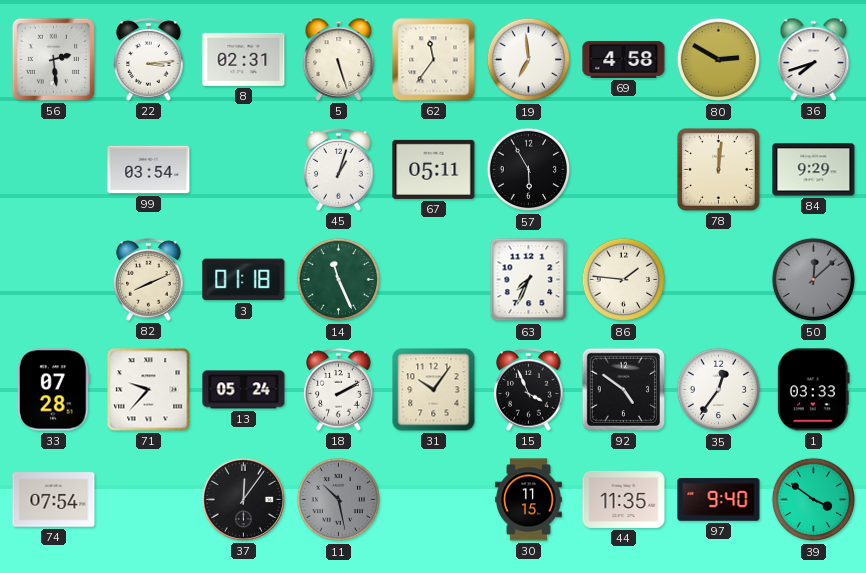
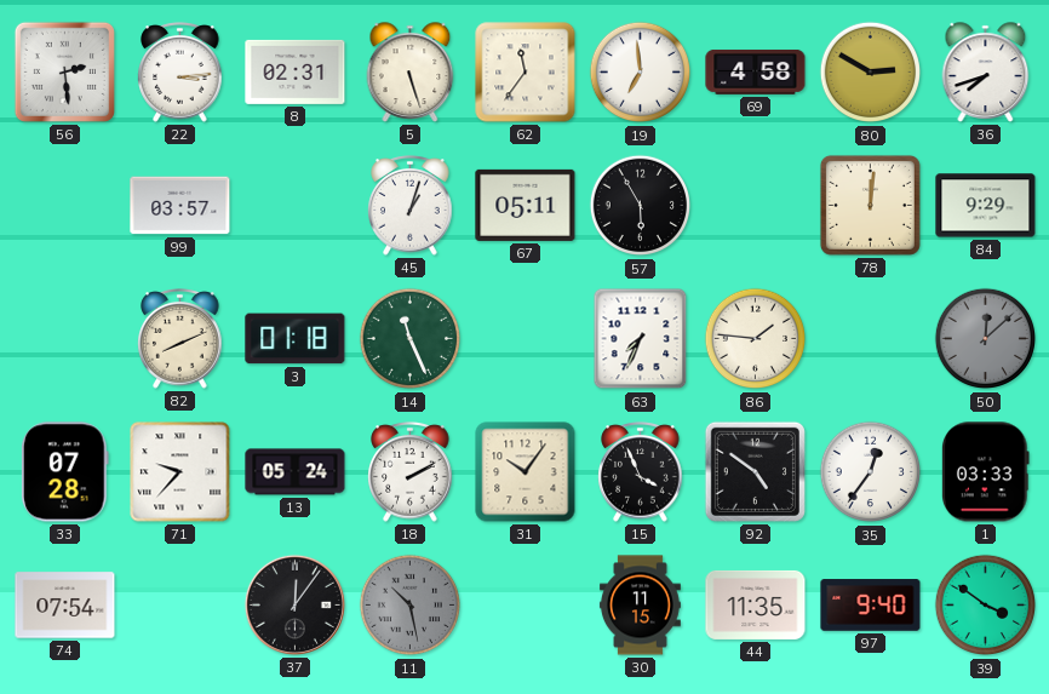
99: 03:54 -> 03:57
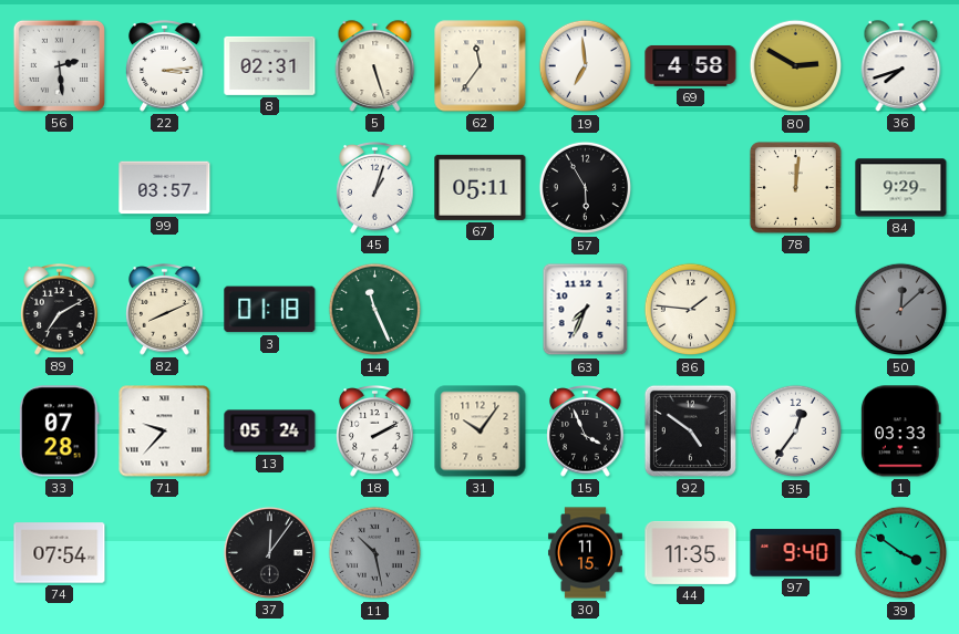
89: none -> 7:10
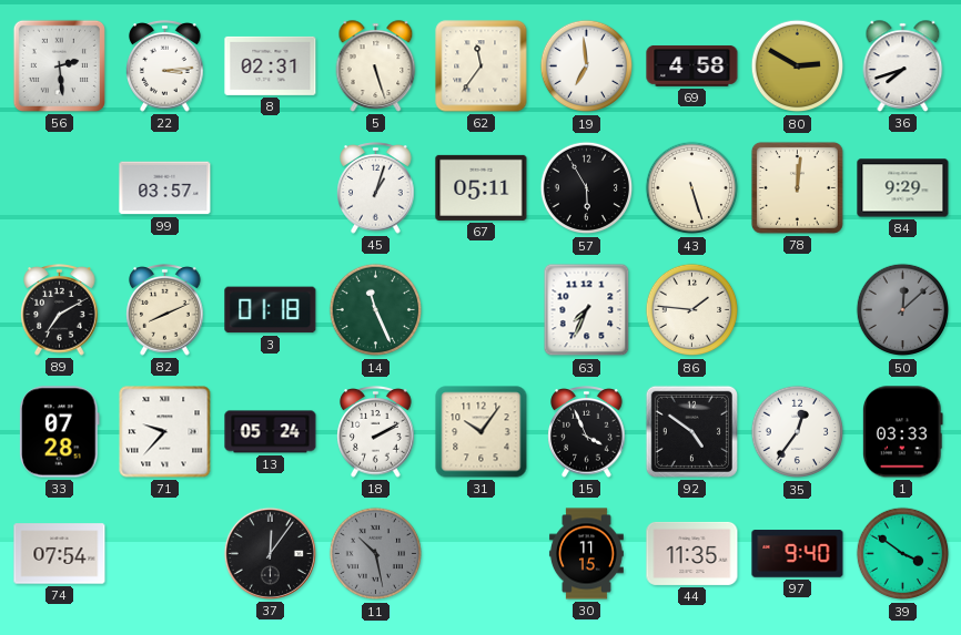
43: none -> 5:27
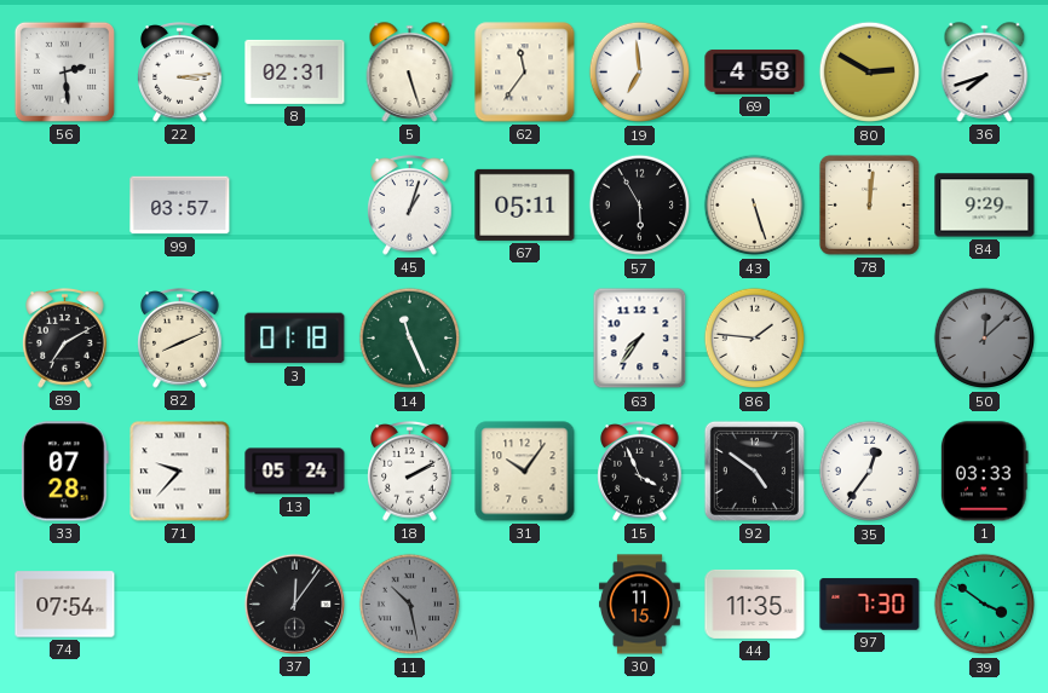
63: 7:34 -> 7:36
97: 9:40 -> 7:30
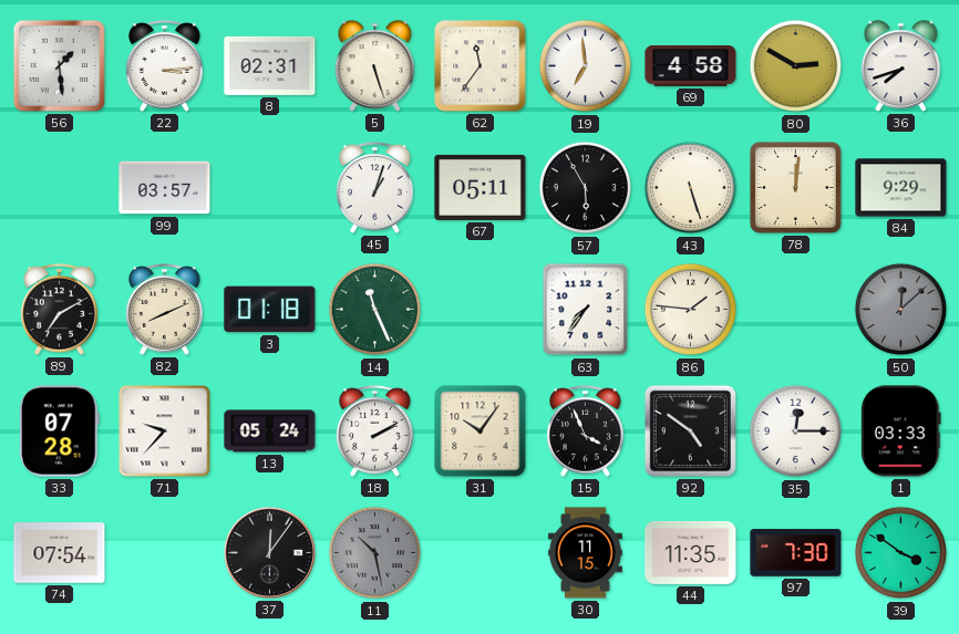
56: 2:29 -> 1:29
35: 12:36 -> 12:15
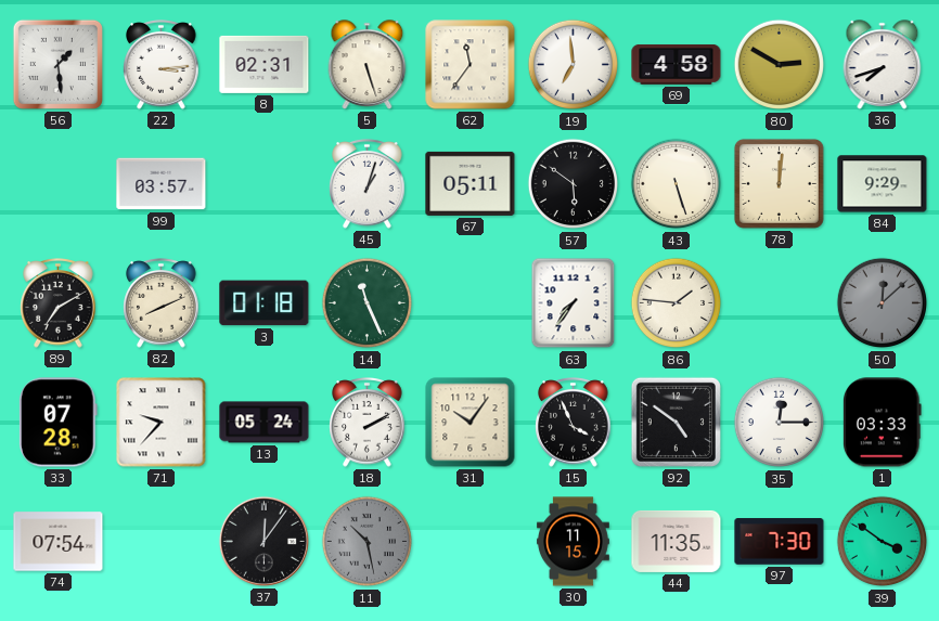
57: 5:55 -> 5:51
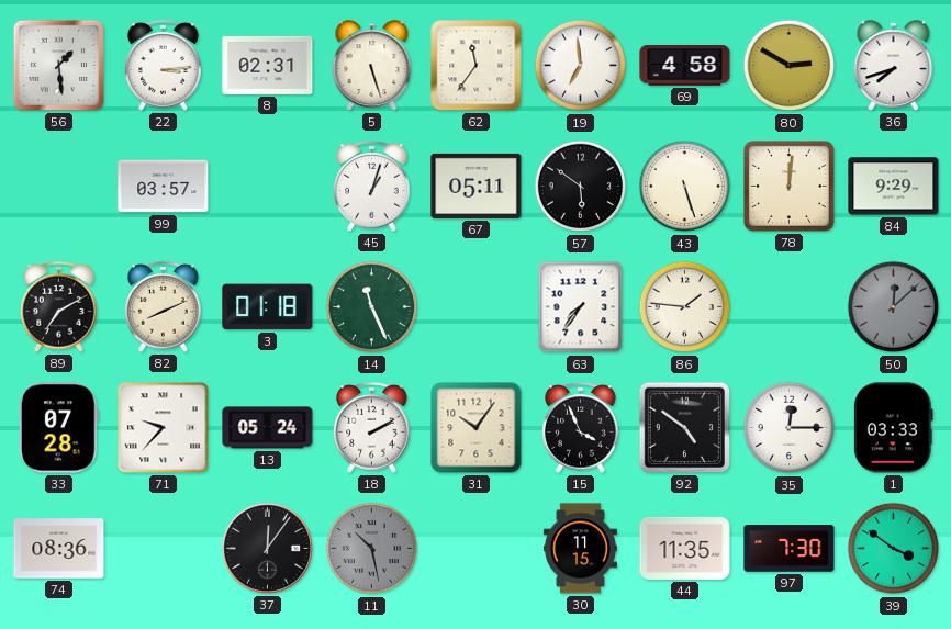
74: 07:54 -> 08:36
